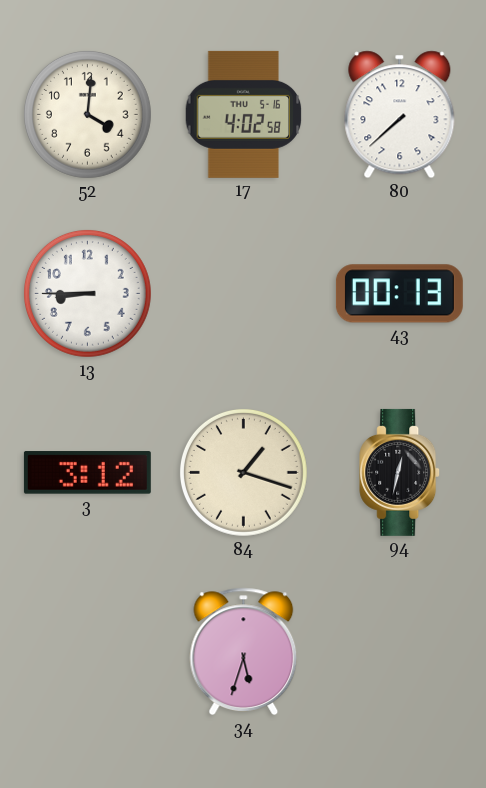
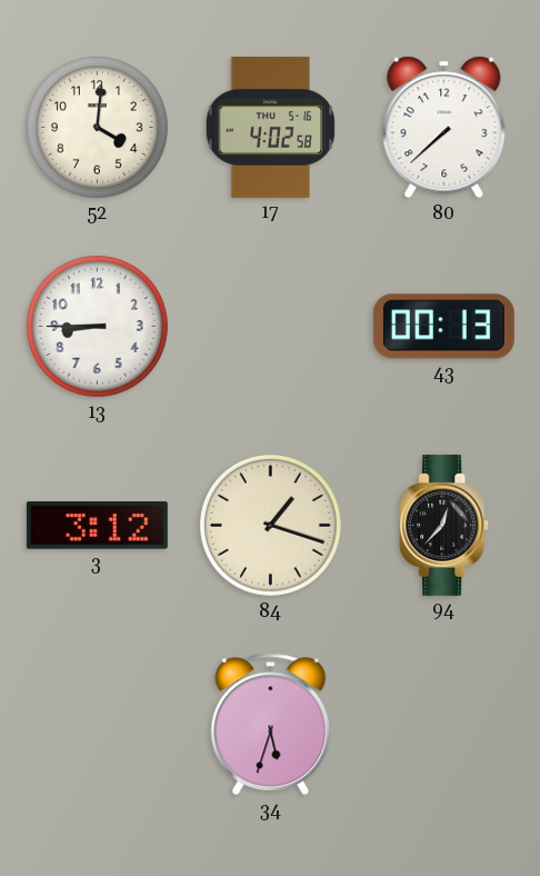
94: 12:32 -> 12:37
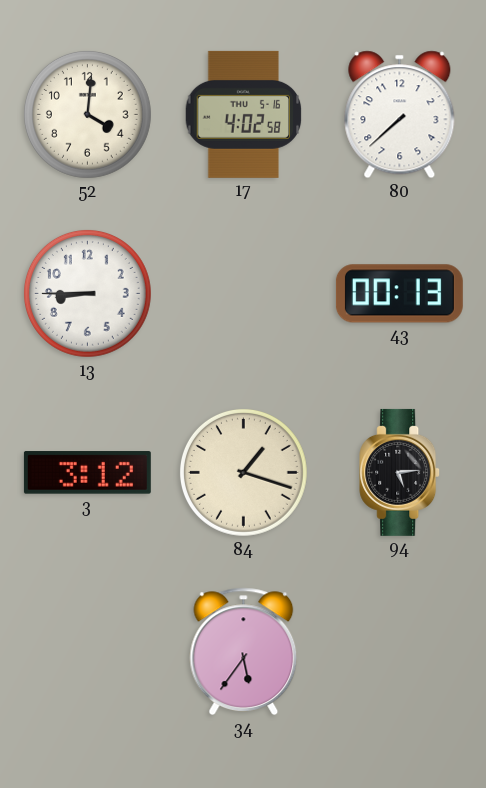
94: 12:37 -> 5:14
34: 5:33 -> 5:36
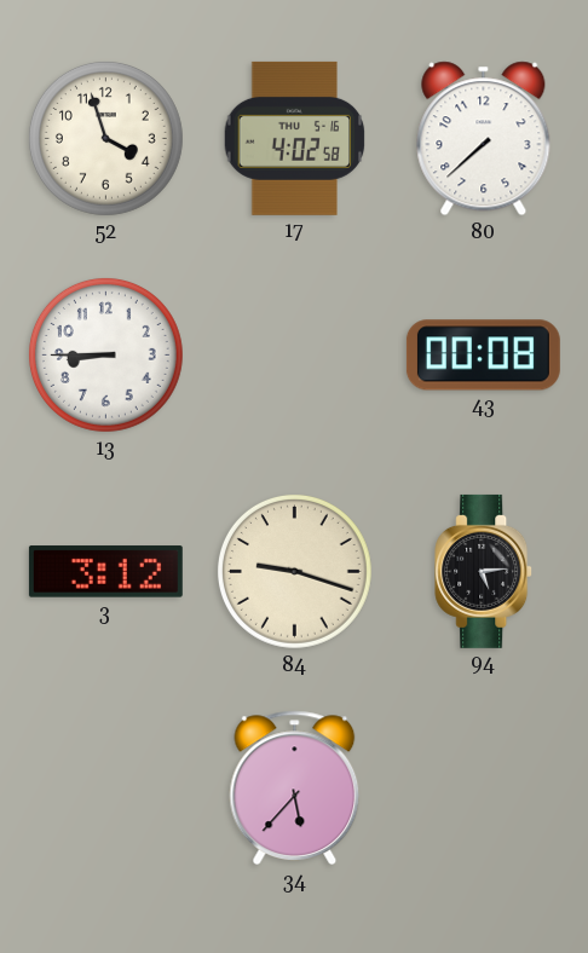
52: 4:01 -> 3:57
43: 00:13 -> 00:08
84: 1:18 -> 9:18
34: 5:36 -> 5:37
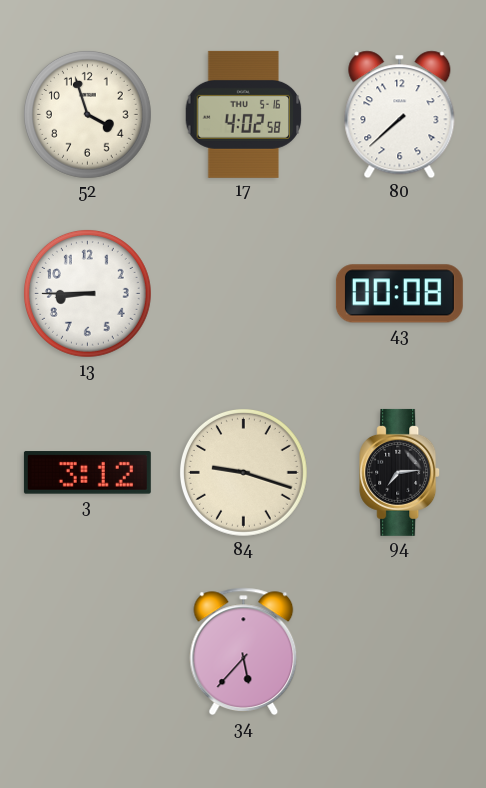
94: 5:14 -> 7:14
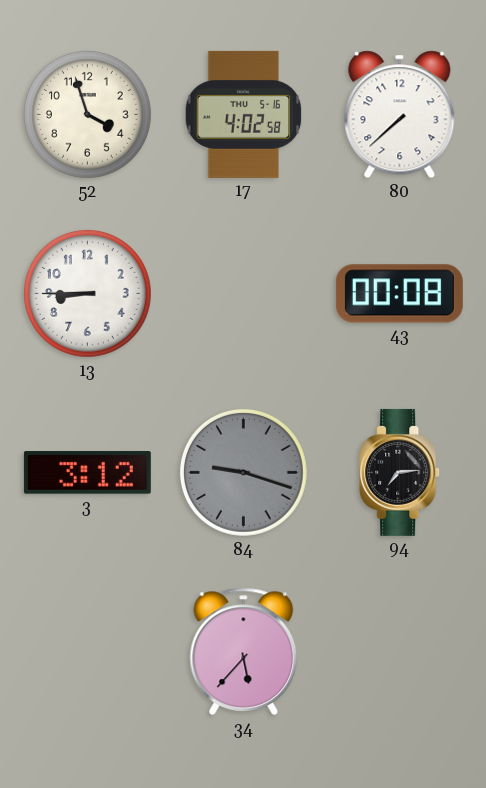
84 dial: cream -> grey
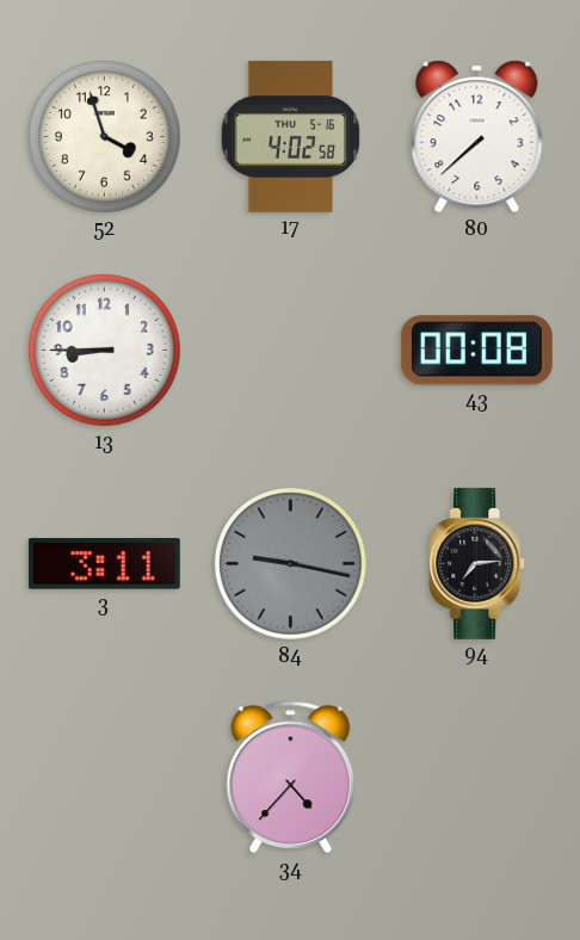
3: 3:12 -> 3:11
84: 9:18 -> 9:17
34: 5:37 -> 4:37
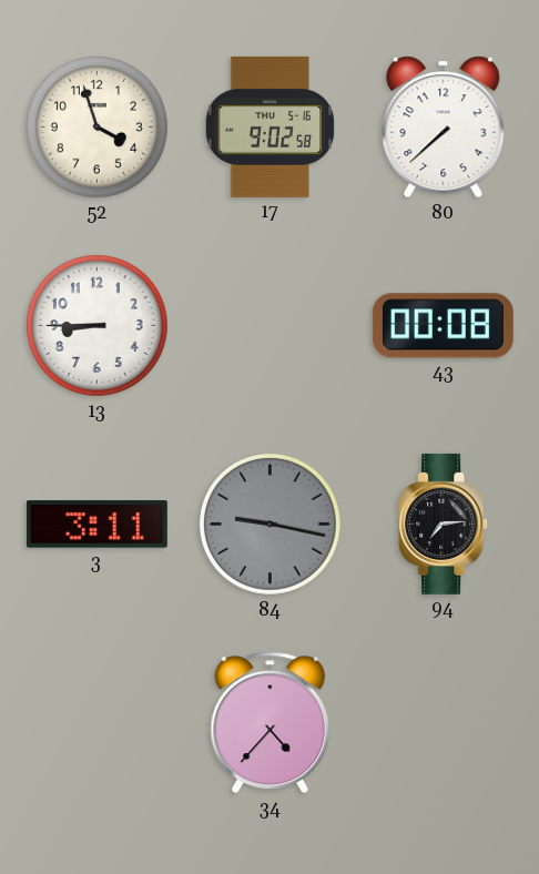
17: 4:02 -> 9:02
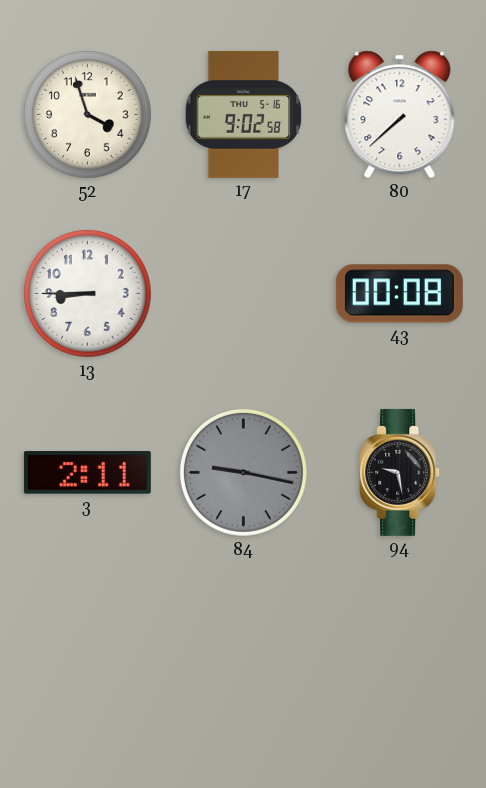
3: 3:11 -> 2:11
94: 7:14 -> 9:28
34: 4:37 -> none
